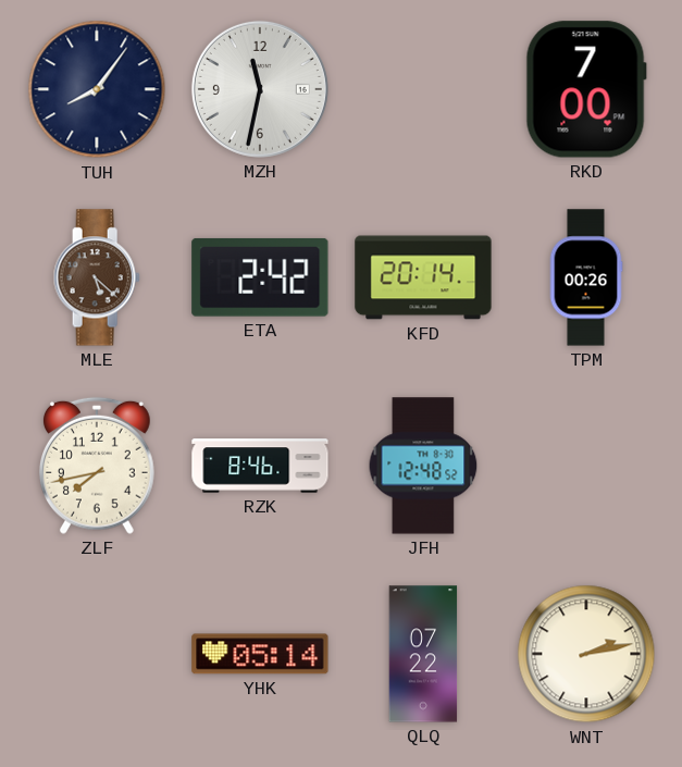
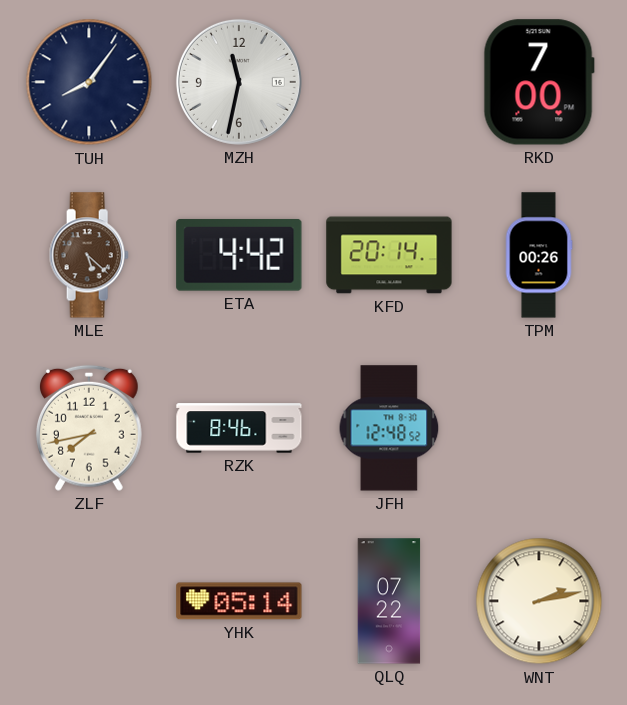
ETA: 2:42 -> 4:42
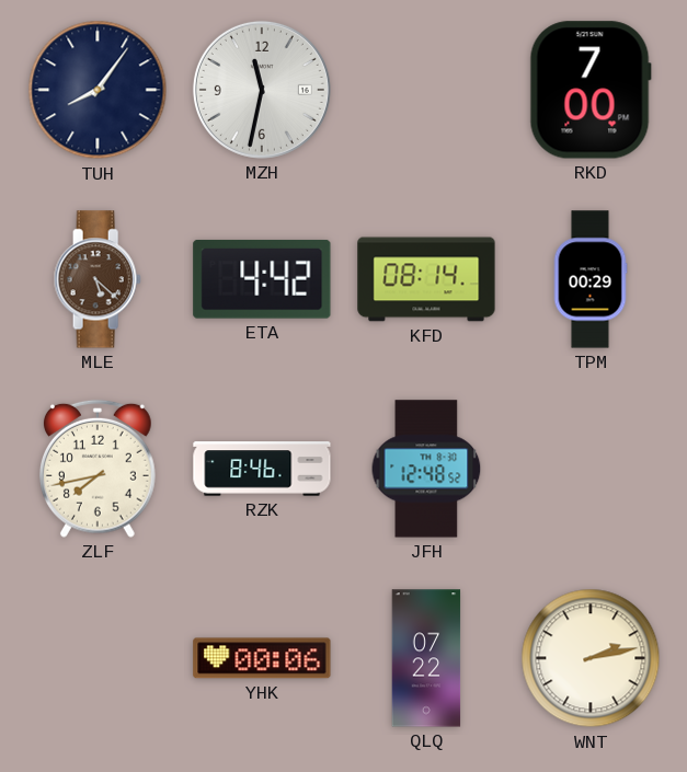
KFD: 20:14 -> 08:14
TPM: 00:26 -> 00:29
YHK: 05:14 -> 00:06
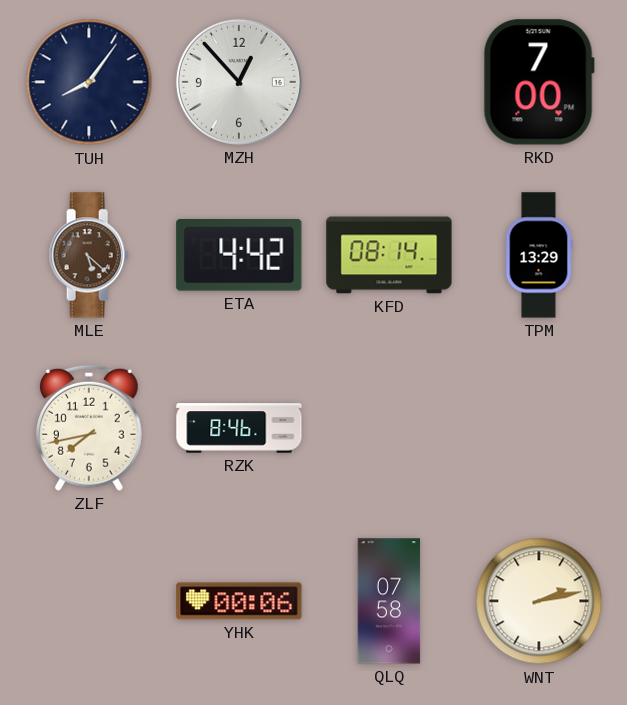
MZH: 11:32 -> 12:53
TPM: 00:29 -> 13:29
JFH: 12:48 -> none
QLQ: 07:22 -> 07:58
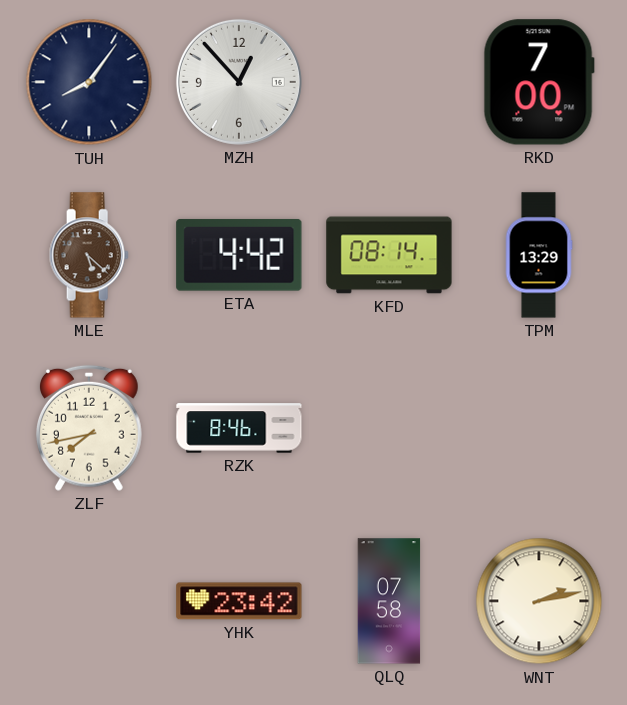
YHK: 00:06 -> 23:42
